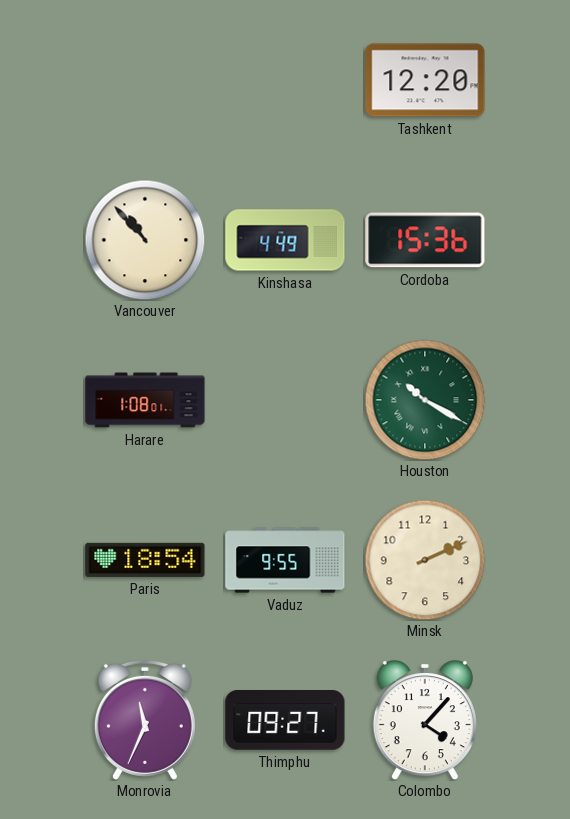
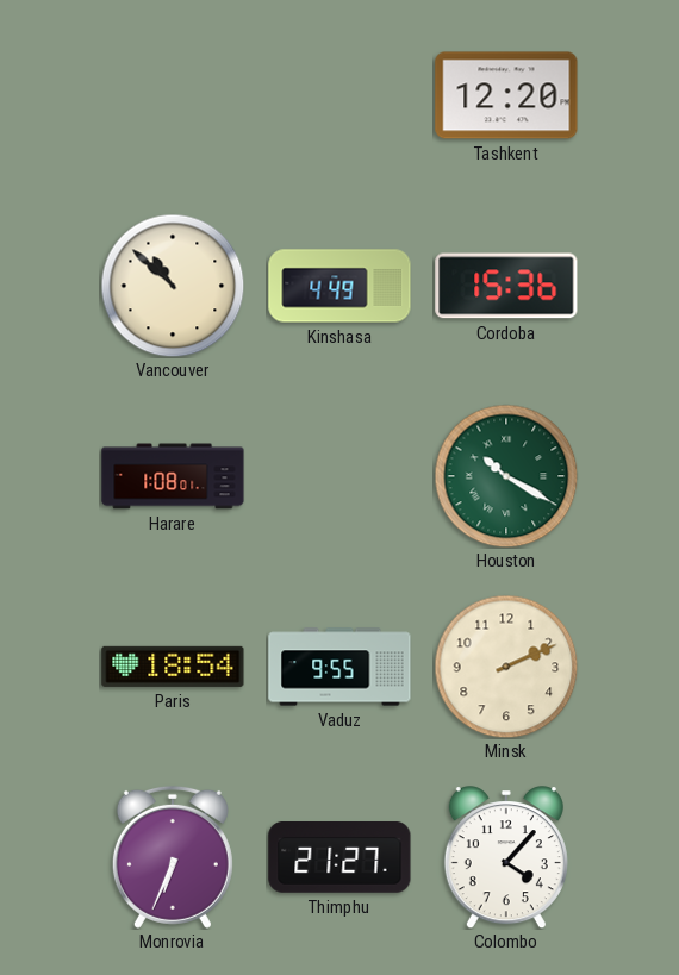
Vancouver: 10:53 -> 10:52
Monrovia: 11:34 -> 6:34
Thimphu: 09:27 -> 21:27
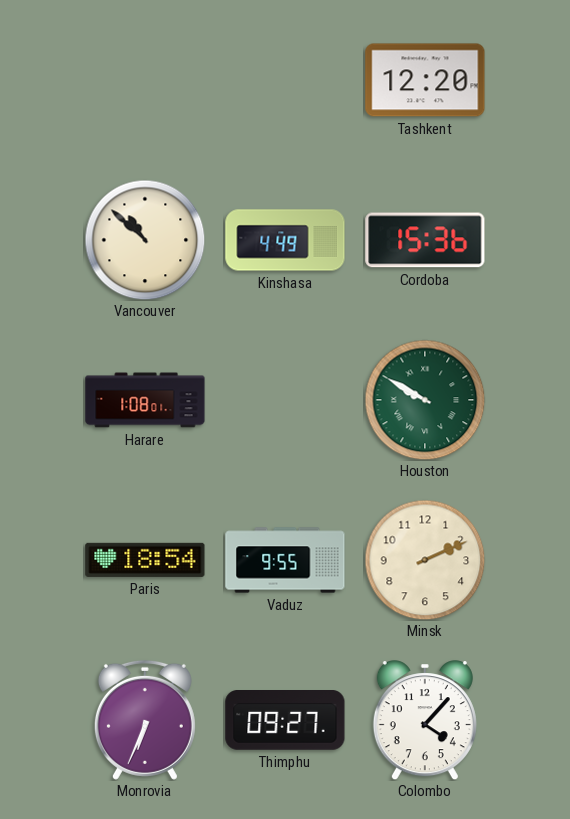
Houston: 10:20 -> 9:50
Thimphu: 21:27 -> 09:27
